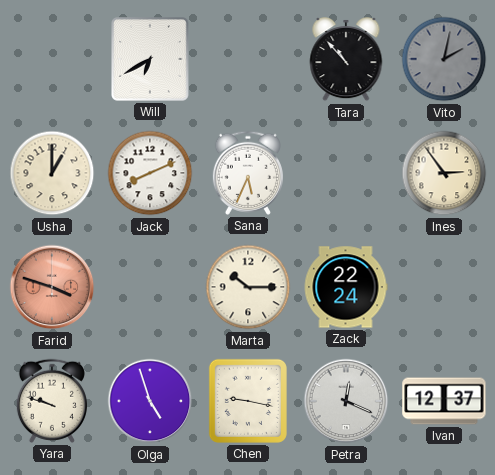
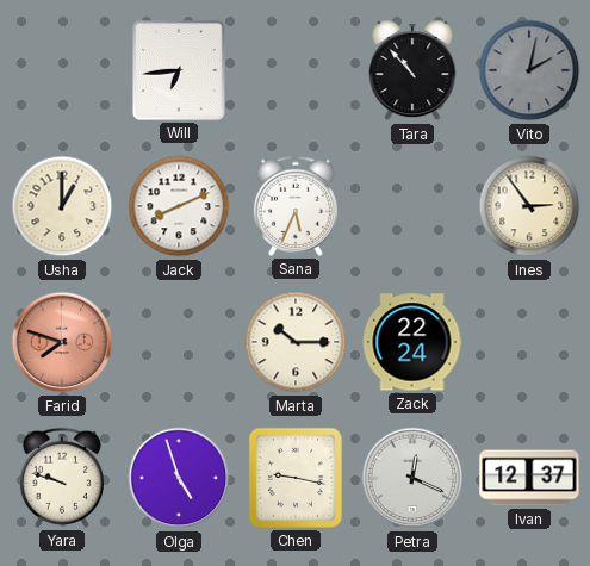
Will: 6:40 -> 6:44
Farid: 3:48 -> 7:48
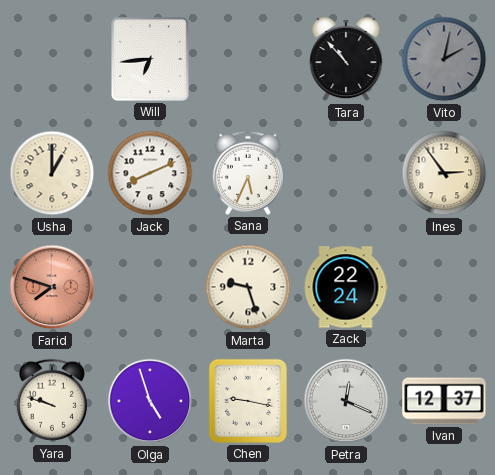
Marta: 10:15 -> 9:27
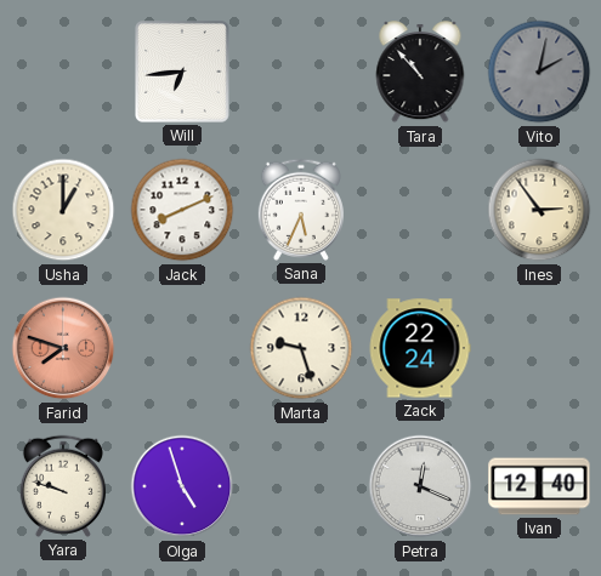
Chen: 9:17 -> none
Ivan: 12:37 -> 12:40
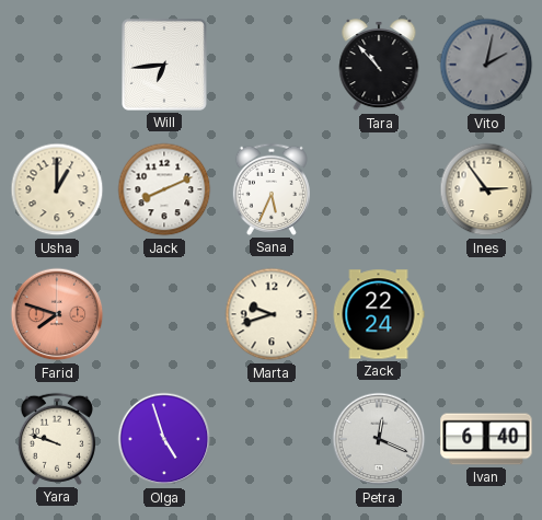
Marta: 9:27 -> 9:42
Ivan: 12:40 -> 6:40
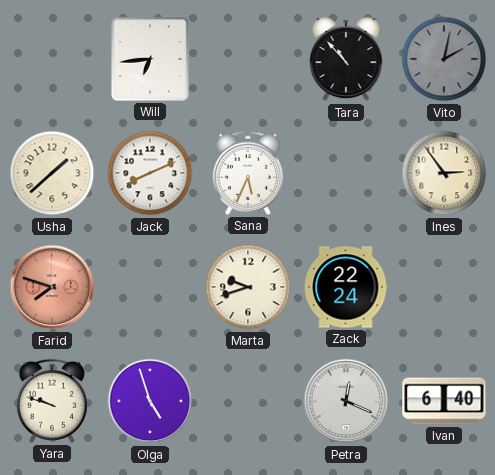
Usha: 1:00 -> 1:38
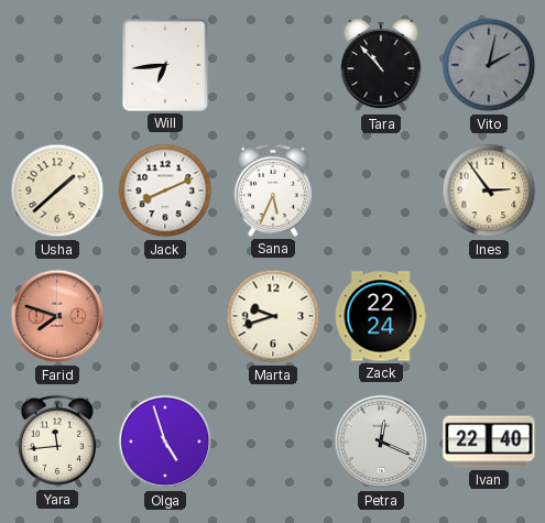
Yara: 9:48 -> 11:44
Ivan: 6:40 -> 22:40
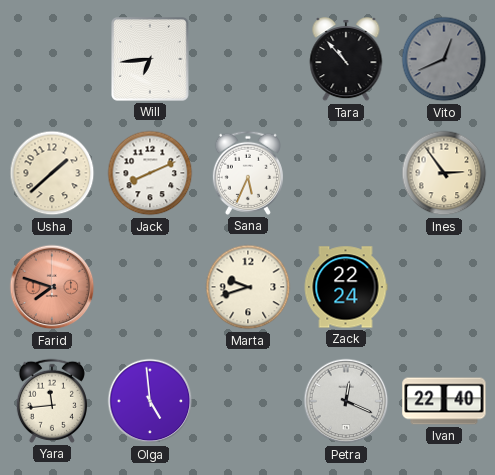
Vito: 2:02 -> 12:41
Olga: 4:57 -> 4:59
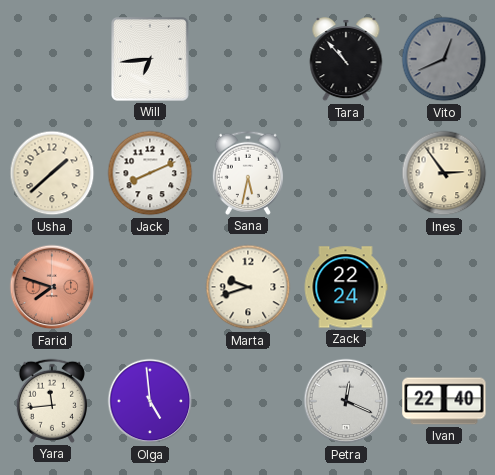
Sana: 5:34 -> 5:32
